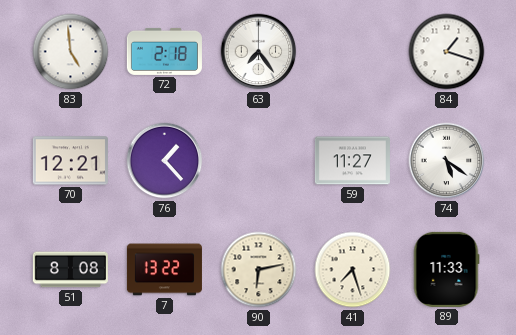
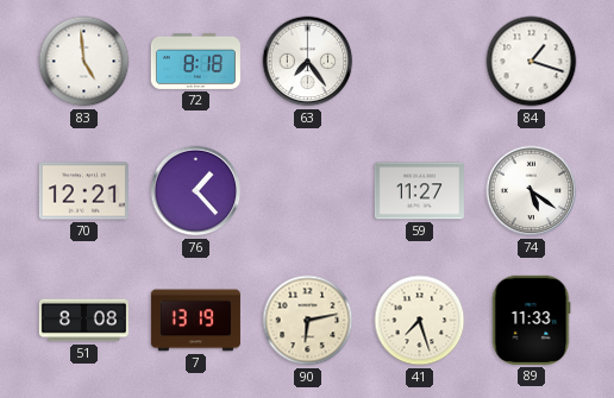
72: 2:18 -> 8:18
7: 13:22 -> 13:19
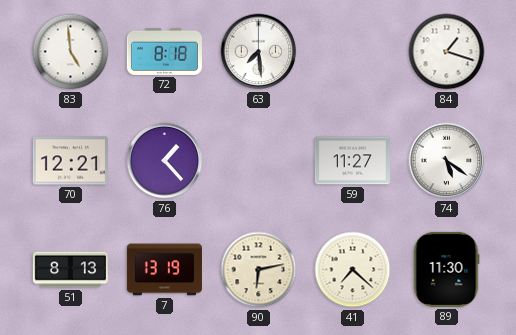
63: 7:24 -> 7:29
51: 8:08 -> 8:13
41: 7:27 -> 7:22
89: 11:33 -> 11:30
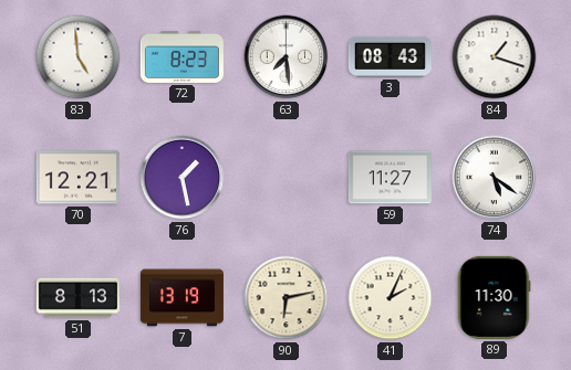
72: 8:18 -> 8:23
3: none -> 08:43
76: 1:23 -> 1:28
41: 7:22 -> 2:04
